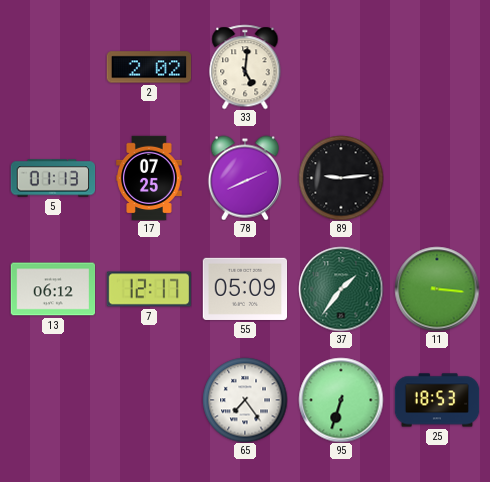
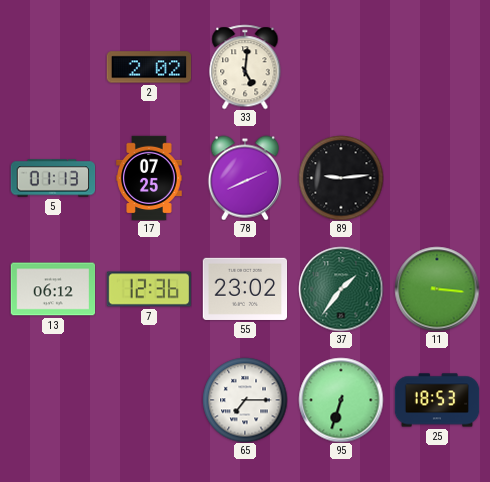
7: 12:17 -> 12:36
55: 05:09 -> 23:02
65: 7:24 -> 7:15
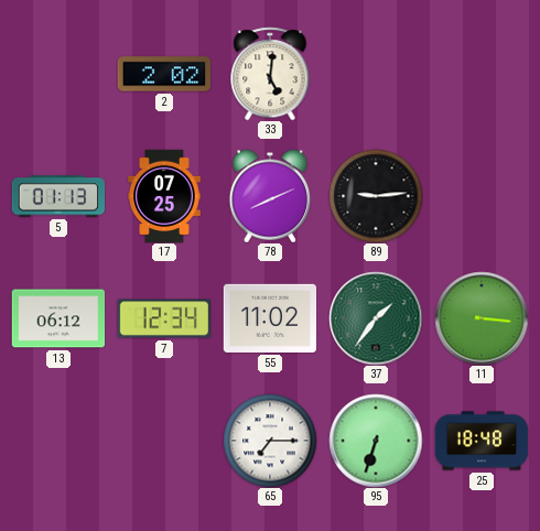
7: 12:36 -> 12:34
55: 23:02 -> 11:02
25: 18:53 -> 18:48
